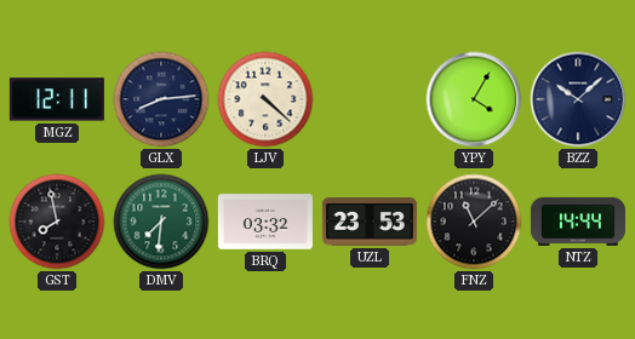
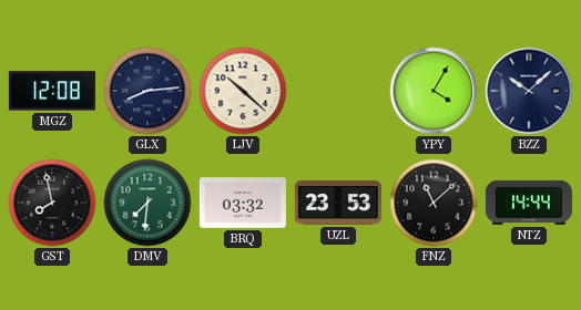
MGZ: 12:11 -> 12:08
LJV: 4:22 -> 10:22
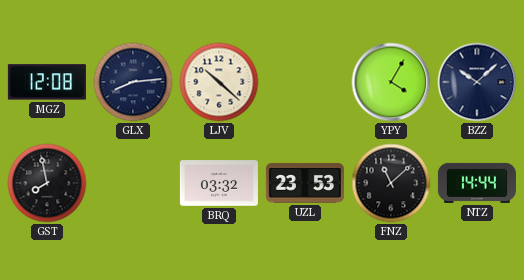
DMV: 7:31 -> none
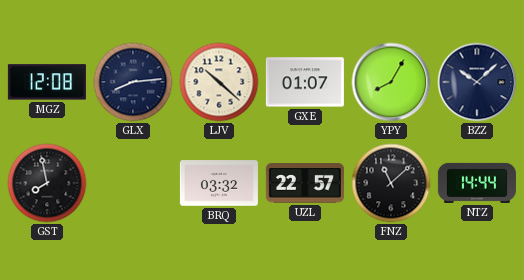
GXE: none -> 01:07
YPY: 4:05 -> 8:05
UZL: 23:53 -> 22:57
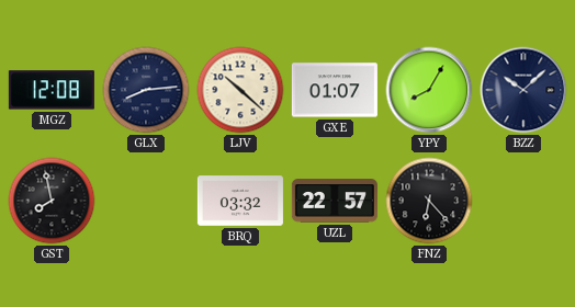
FNZ: 11:08 -> 6:23
NTZ: 14:44 -> none
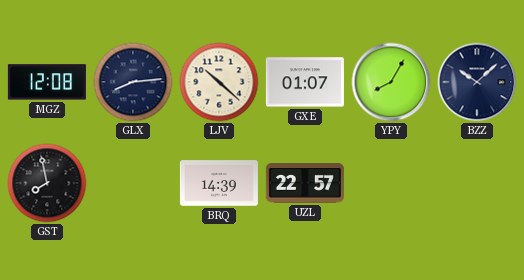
BRQ: 03:32 -> 14:39
FNZ: 6:23 -> none
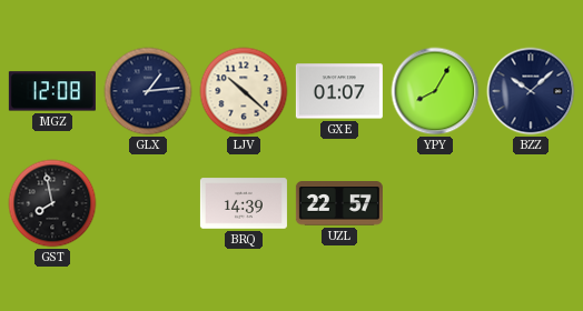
GLX: 8:14 -> 1:14
